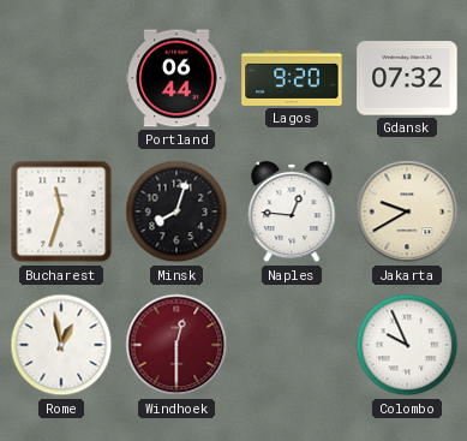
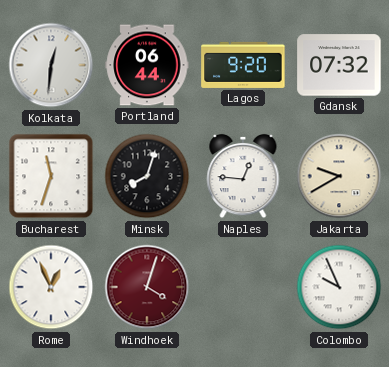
Kolkata: none -> 12:31
Rome: 12:58 -> 12:56
Windhoek: 12:30 -> 4:03
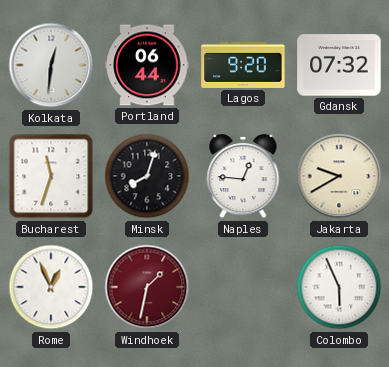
Windhoek: 4:03 -> 1:32
Colombo: 9:56 -> 5:56
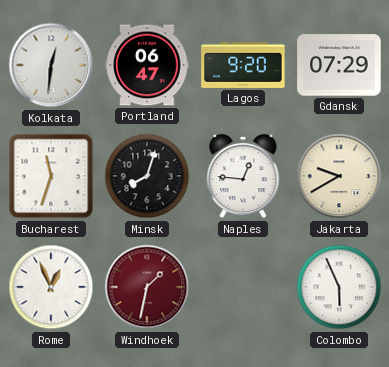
Portland: 06:44 -> 06:47
Gdansk: 07:32 -> 07:29
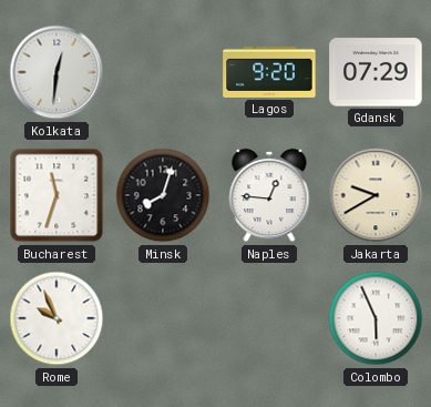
Portland: 06:47 -> none
Rome: 12:56 -> 9:56
Windhoek: 1:32 -> none
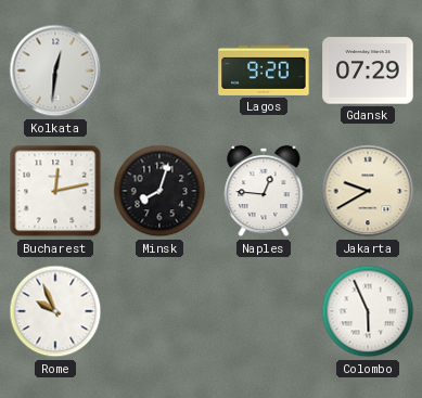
Bucharest: 11:33 -> 12:13
